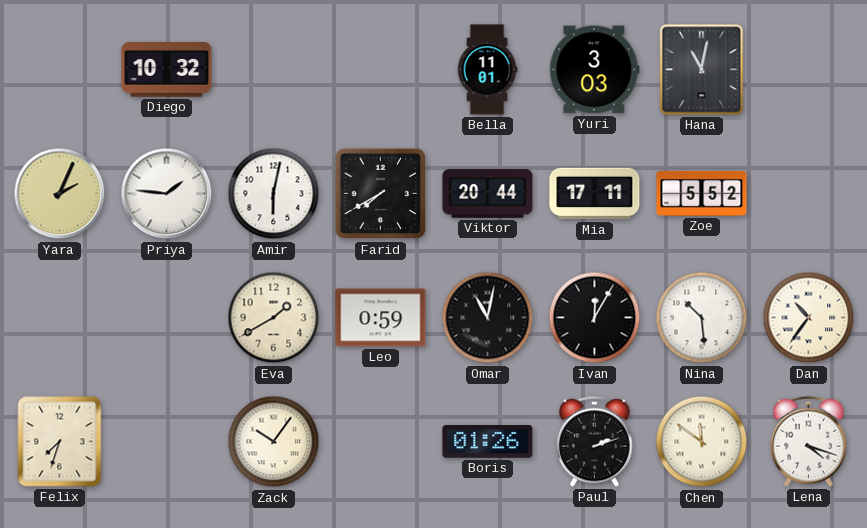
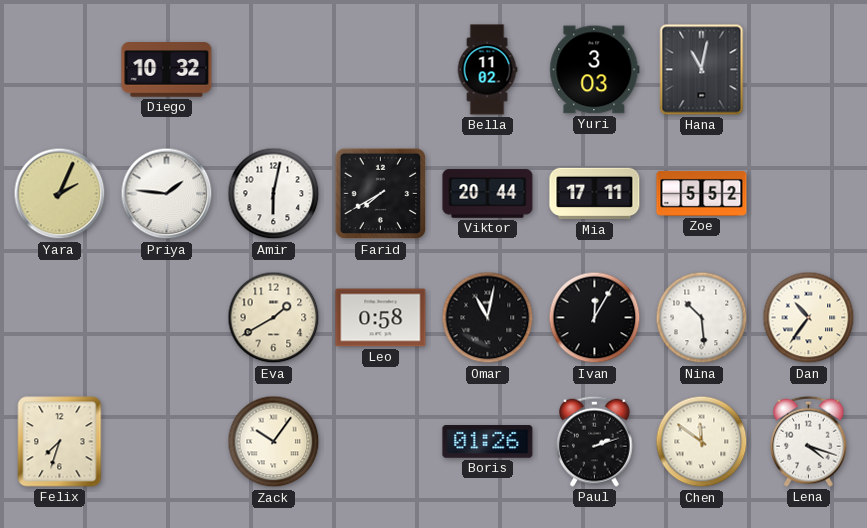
Bella: 11:01 -> 11:02
Leo: 0:59 -> 0:58
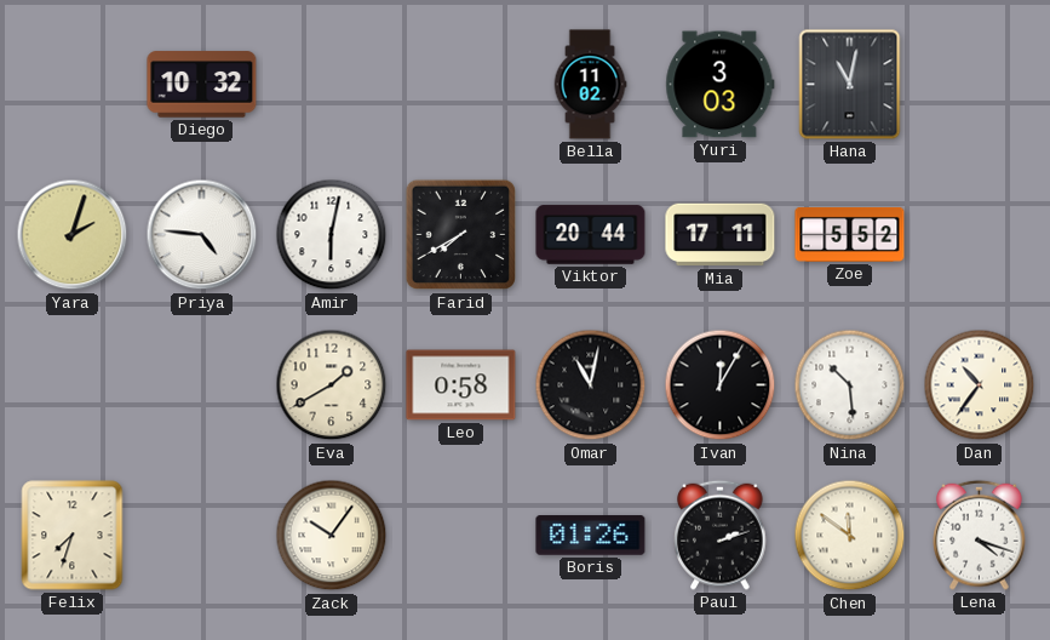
Yara: 2:04 -> 2:03
Priya: 1:46 -> 4:46
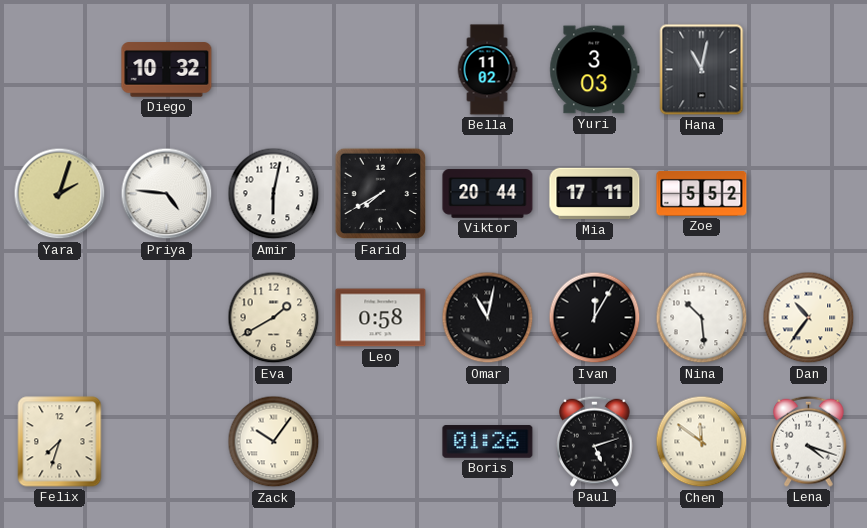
Paul: 2:12 -> 5:12
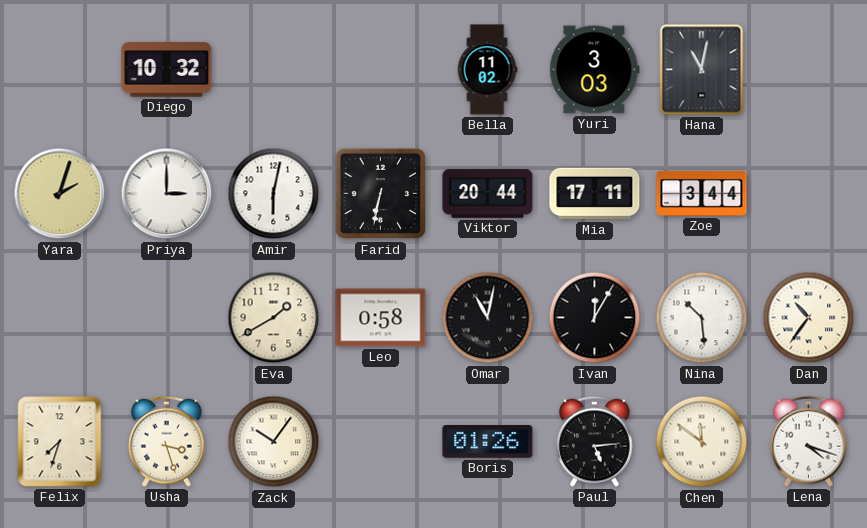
Priya: 4:46 -> 3:00
Farid: 7:40 -> 6:32
Zoe: 5:52 -> 3:44
Usha: none -> 3:27
Paul: 5:12 -> 5:14
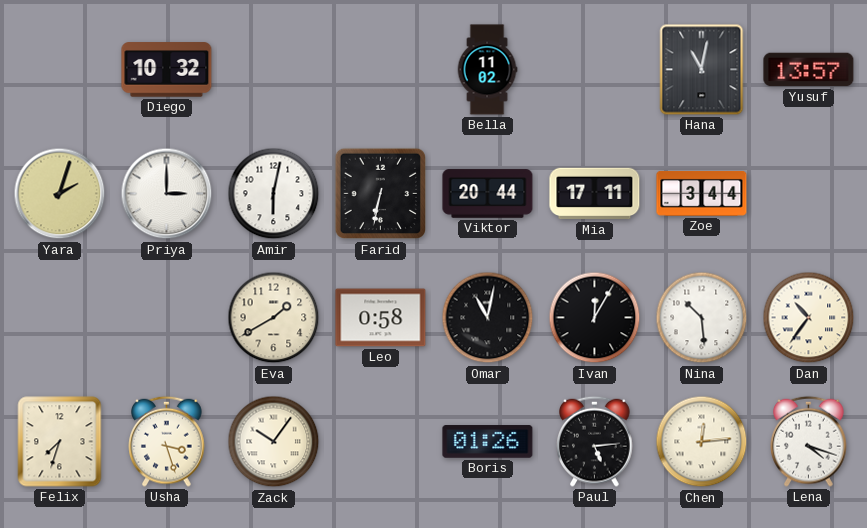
Yuri: 3:03 -> none
Yusuf: none -> 13:57
Chen: 11:51 -> 12:14
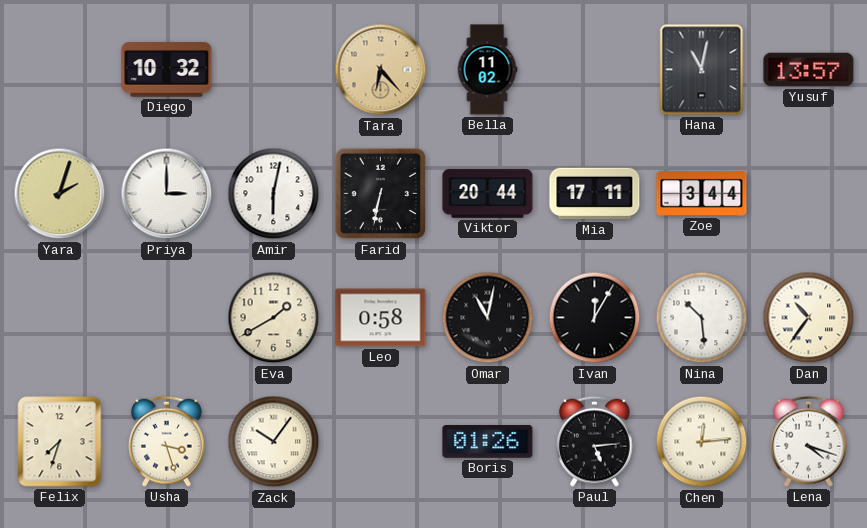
Tara: none -> 6:23
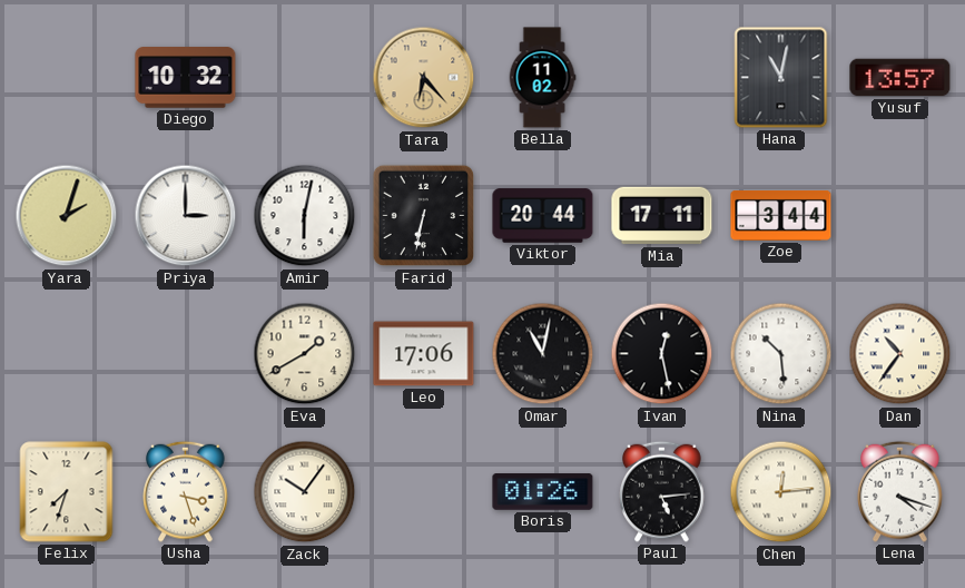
Leo: 0:58 -> 17:06
Ivan: 12:05 -> 12:28
